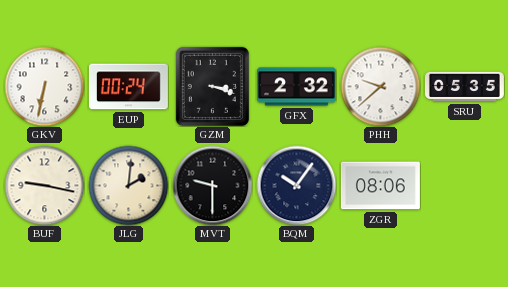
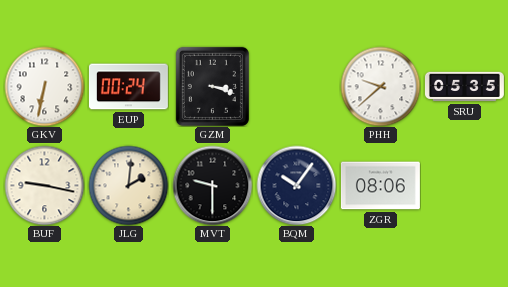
GFX: 2:32 -> none
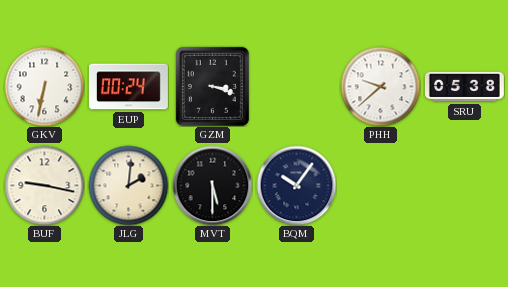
SRU: 05:35 -> 05:38
MVT: 9:30 -> 5:30
ZGR: 08:06 -> none
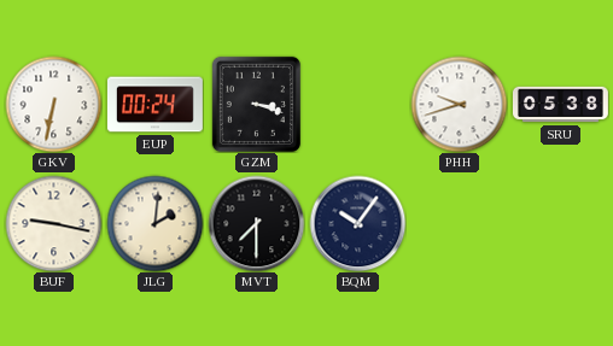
PHH: 9:38 -> 9:42
MVT: 5:30 -> 7:30
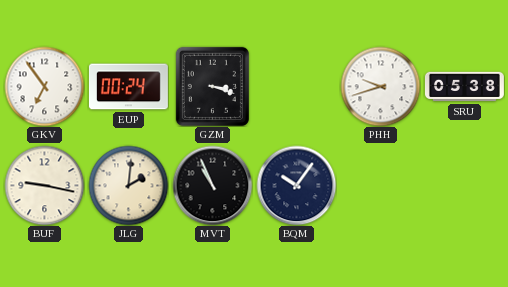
GKV: 6:32 -> 6:54
MVT: 7:30 -> 10:56
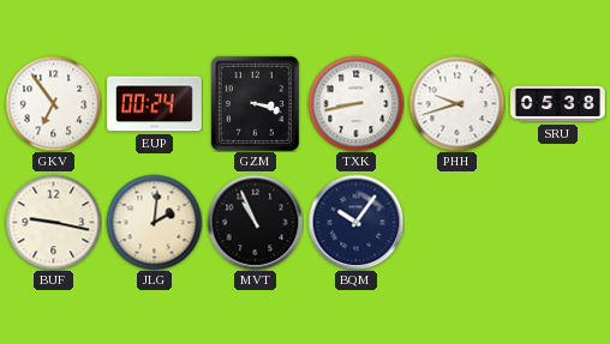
TXK: none -> 8:43
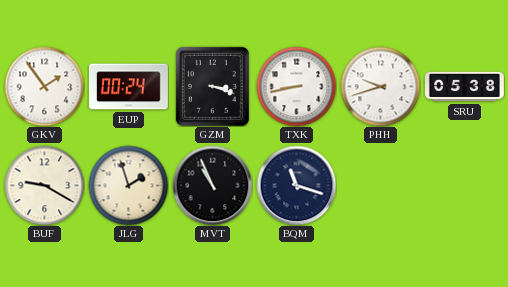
GKV: 6:54 -> 1:54
BUF: 9:17 -> 9:20
JLG: 2:01 -> 1:57
BQM: 10:06 -> 11:18
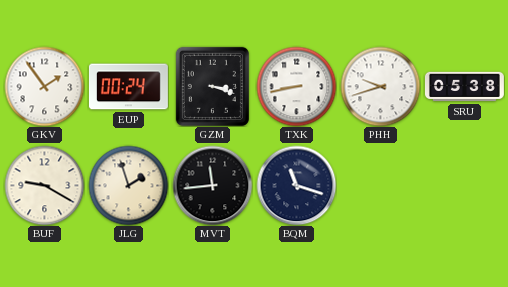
MVT: 10:56 -> 11:44
